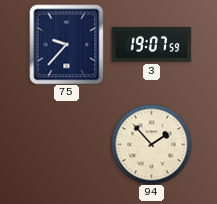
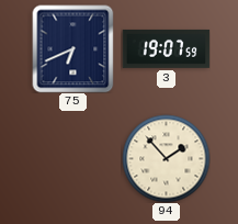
75: 9:37 -> 6:41
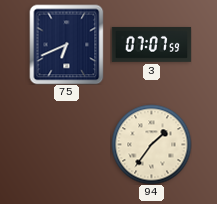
3: 19:07 -> 07:07
94: 1:53 -> 1:36
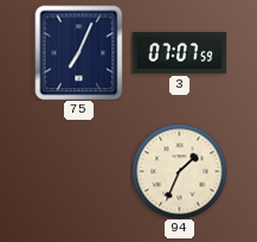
75: 6:41 -> 7:04
94: 1:36 -> 1:34
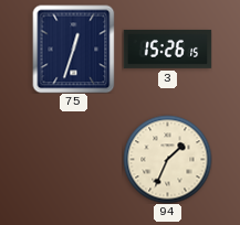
75: 7:04 -> 12:33
3: 07:07 -> 15:26
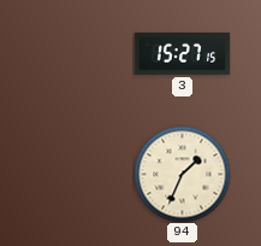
75: 12:33 -> none
3: 15:26 -> 15:27
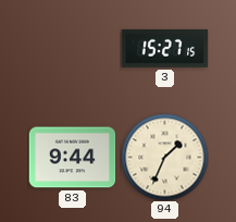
83: none -> 9:44
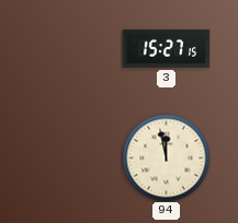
83: 9:44 -> none
94: 1:34 -> 11:58
